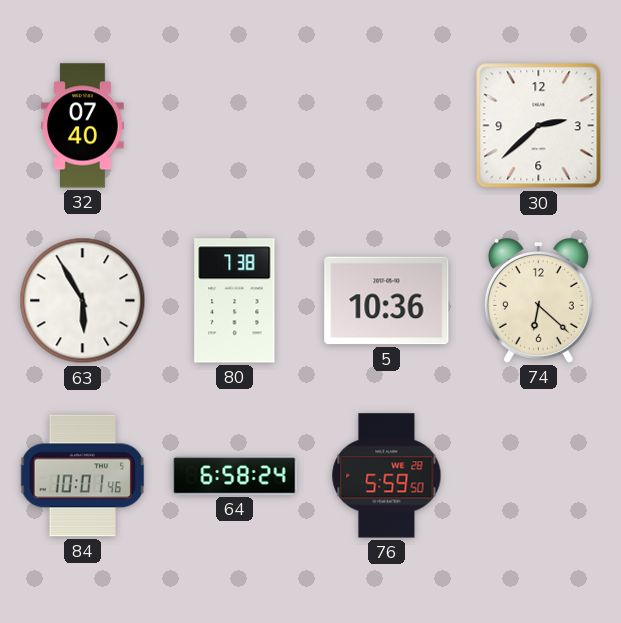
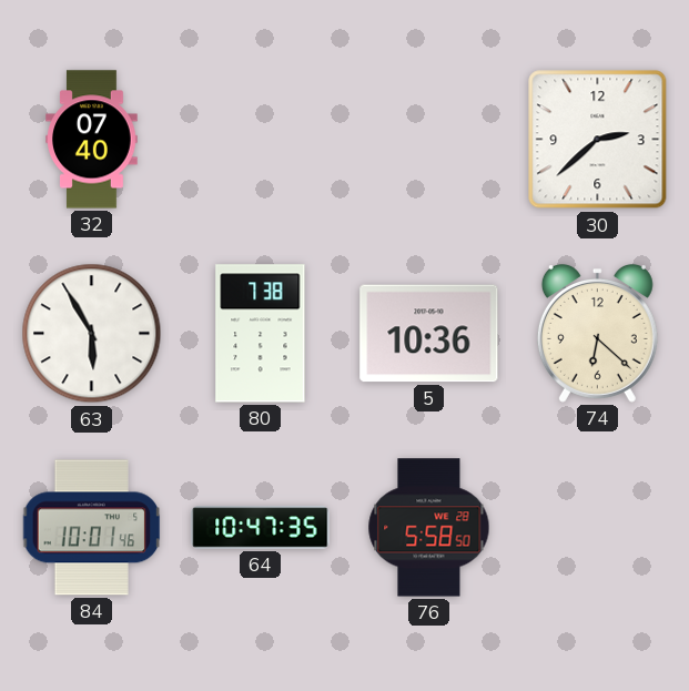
64: 6:58 -> 10:47
76: 5:59 -> 5:58
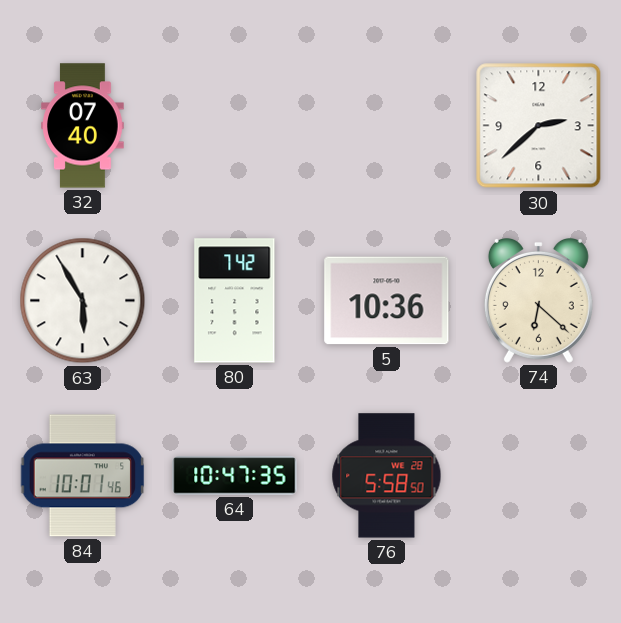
80: 7:38 -> 7:42
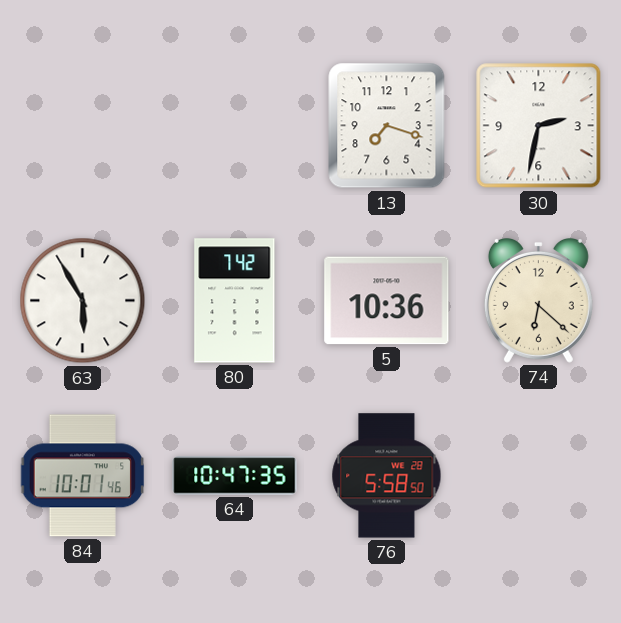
32: 07:40 -> none
13: none -> 7:18
30: 2:38 -> 2:32
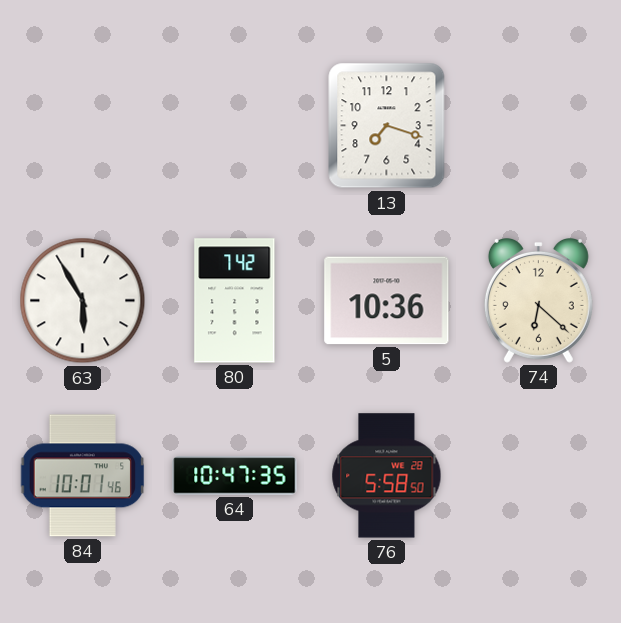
30: 2:32 -> none
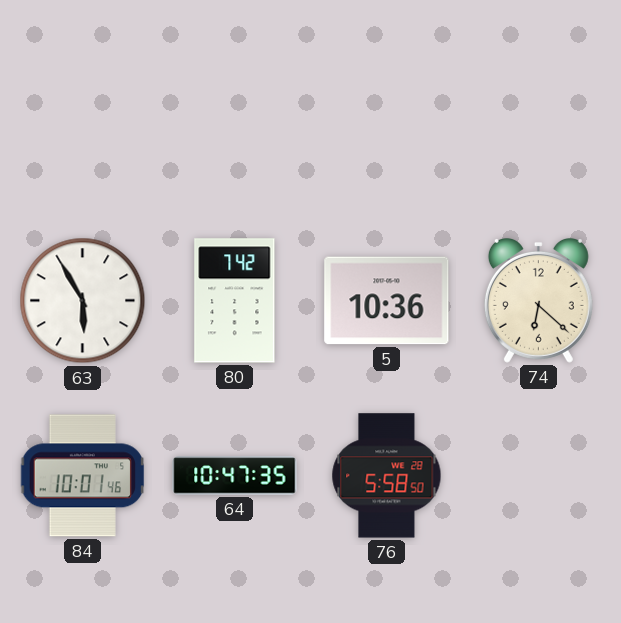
13: 7:18 -> none
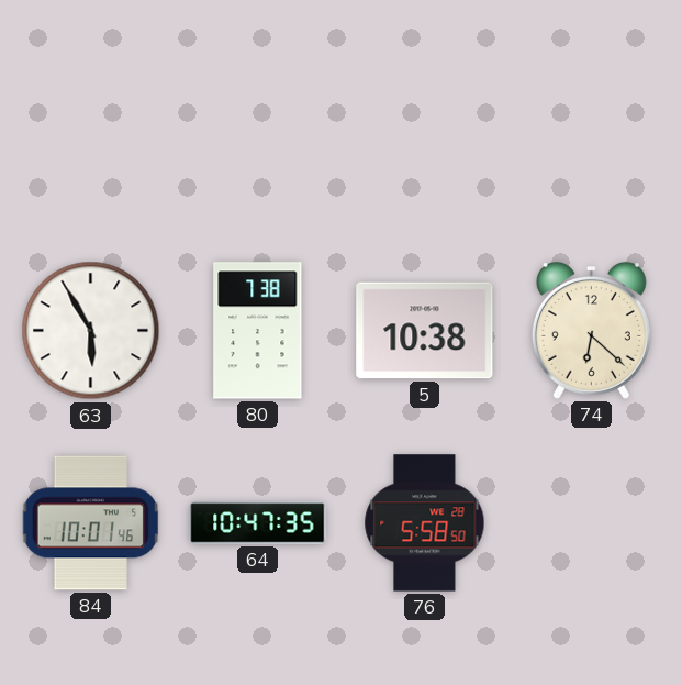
80: 7:42 -> 7:38
5: 10:36 -> 10:38
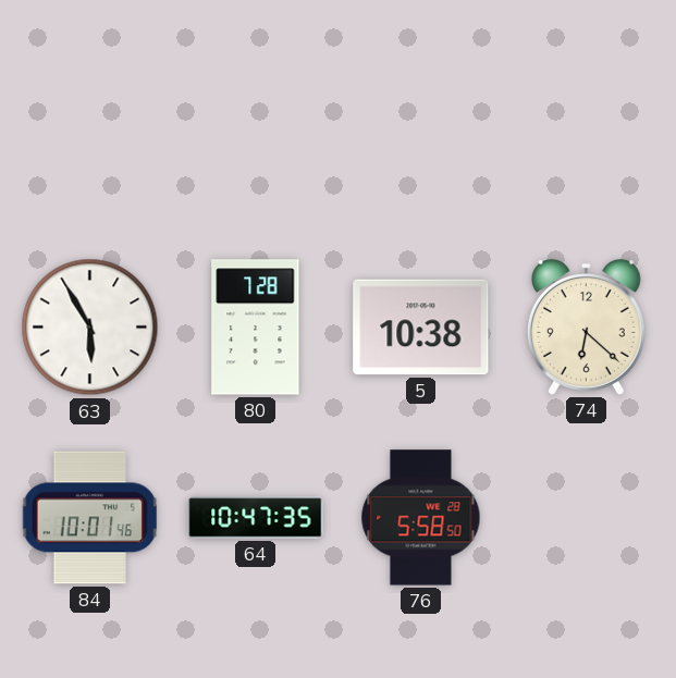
80: 7:38 -> 7:28
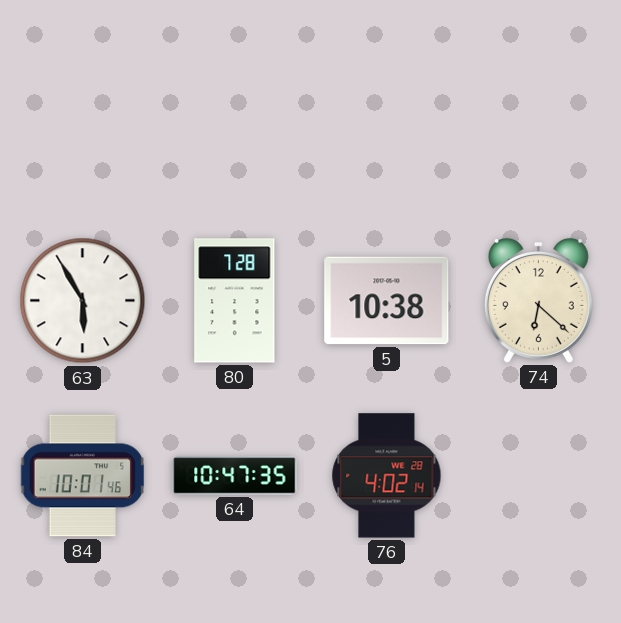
76: 5:58 -> 4:02
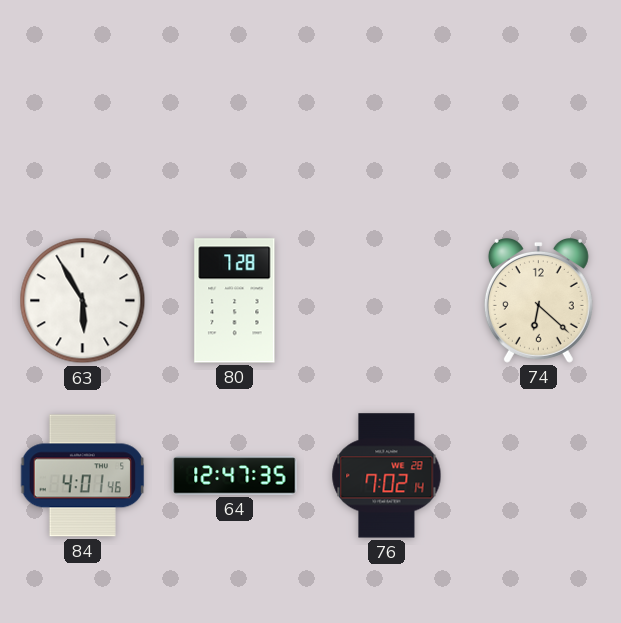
5: 10:38 -> none
84: 10:01 -> 4:01
64: 10:47 -> 12:47
76: 4:02 -> 7:02
